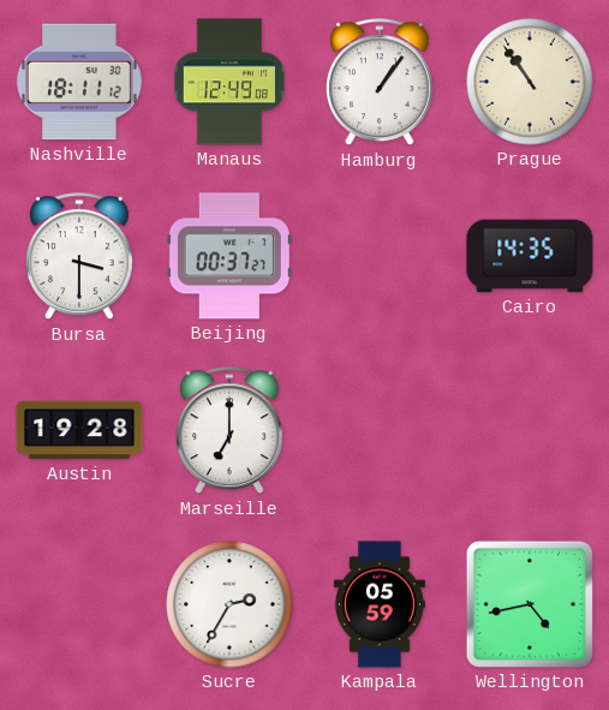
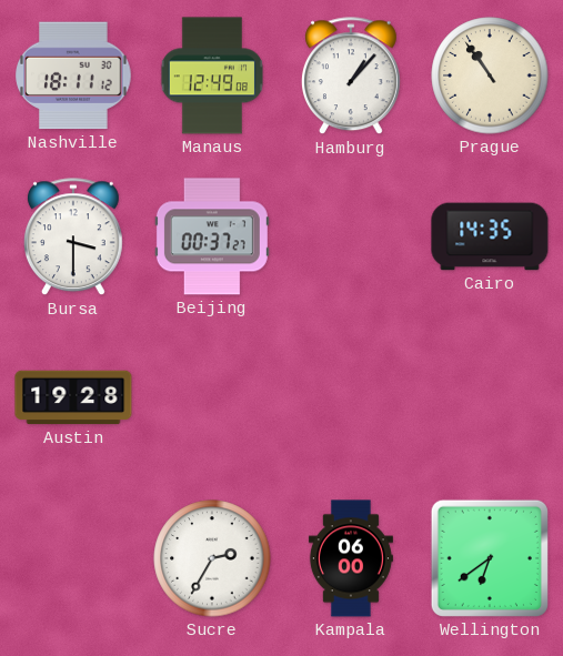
Hamburg: 1:06 -> 1:07
Marseille: 7:00 -> none
Kampala: 05:59 -> 06:00
Wellington: 4:43 -> 6:39
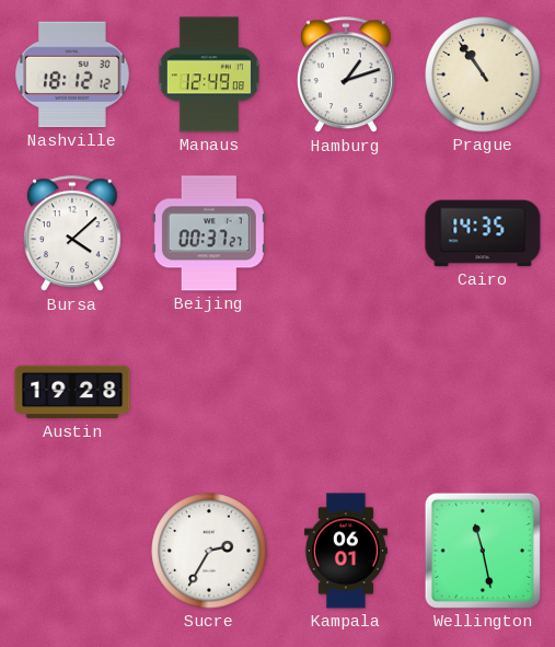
Nashville: 18:11 -> 18:12
Hamburg: 1:07 -> 1:12
Bursa: 3:30 -> 4:08
Kampala: 06:00 -> 06:01
Wellington: 6:39 -> 11:28
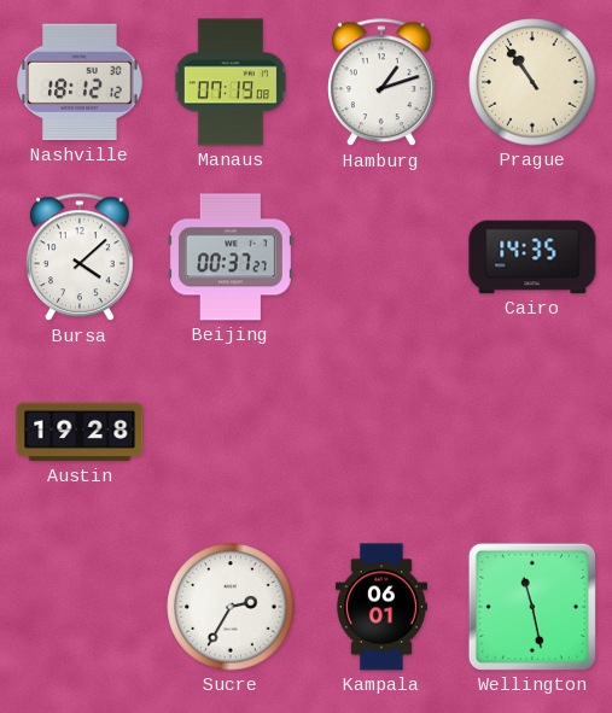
Manaus: 12:49 -> 07:19
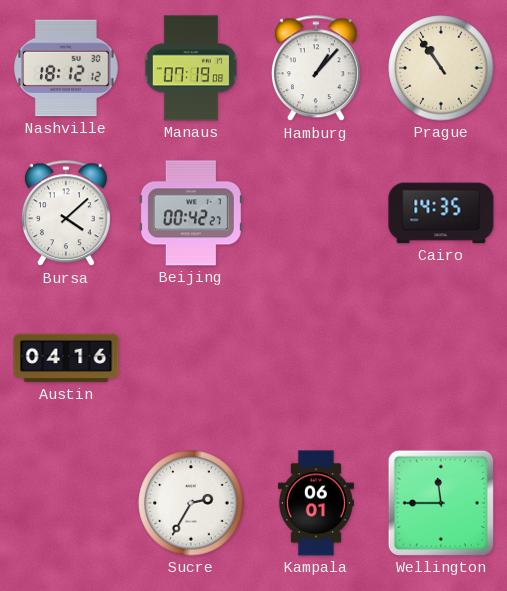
Hamburg: 1:12 -> 1:07
Beijing: 00:37 -> 00:42
Austin: 19:28 -> 04:16
Wellington: 11:28 -> 11:45
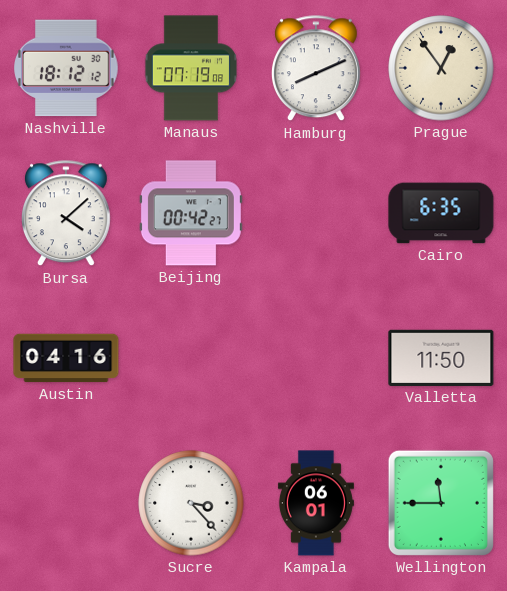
Hamburg: 1:07 -> 8:11
Prague: 10:54 -> 12:54
Cairo: 14:35 -> 6:35
Valletta: none -> 11:50
Sucre: 2:35 -> 3:23
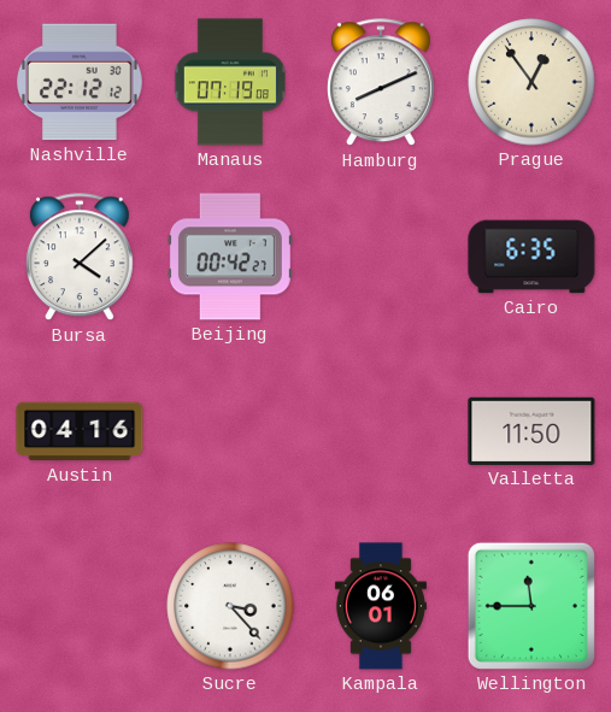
Nashville: 18:12 -> 22:12
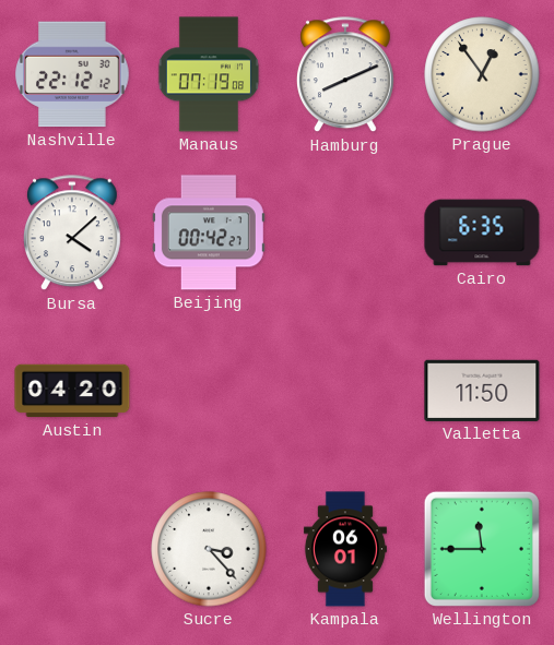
Austin: 04:16 -> 04:20
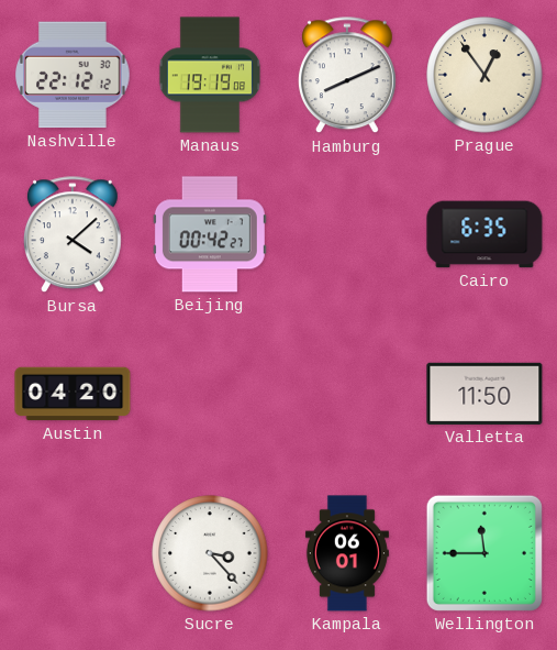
Manaus: 07:19 -> 19:19
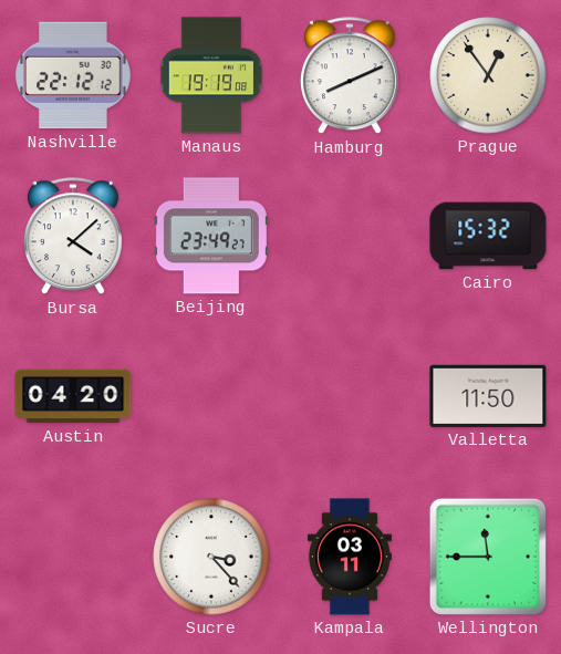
Beijing: 00:42 -> 23:49
Cairo: 6:35 -> 15:32
Kampala: 06:01 -> 03:11
